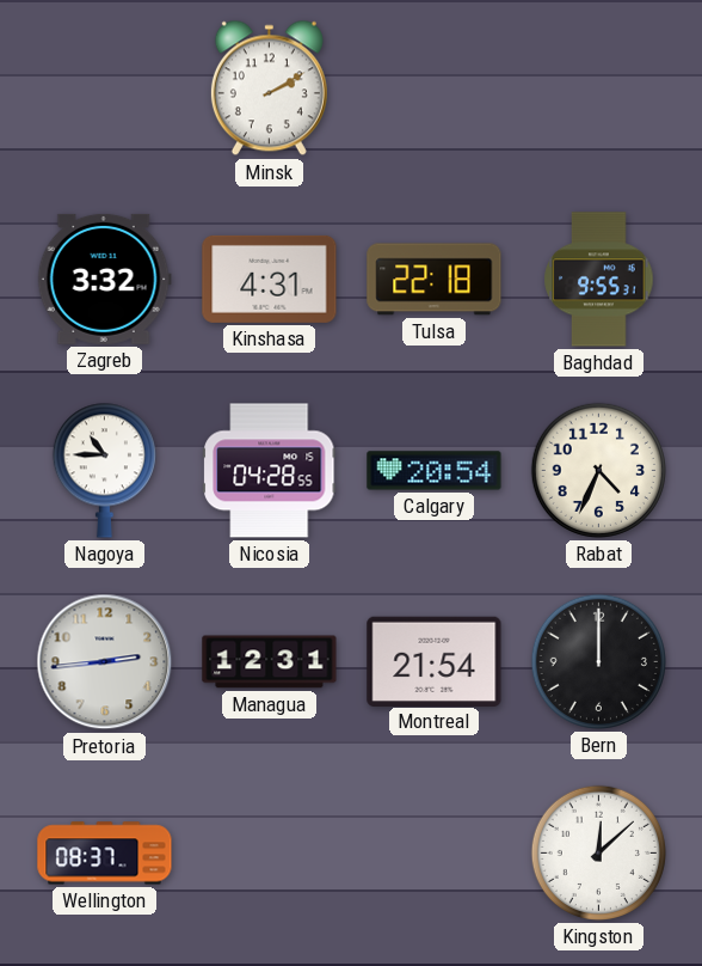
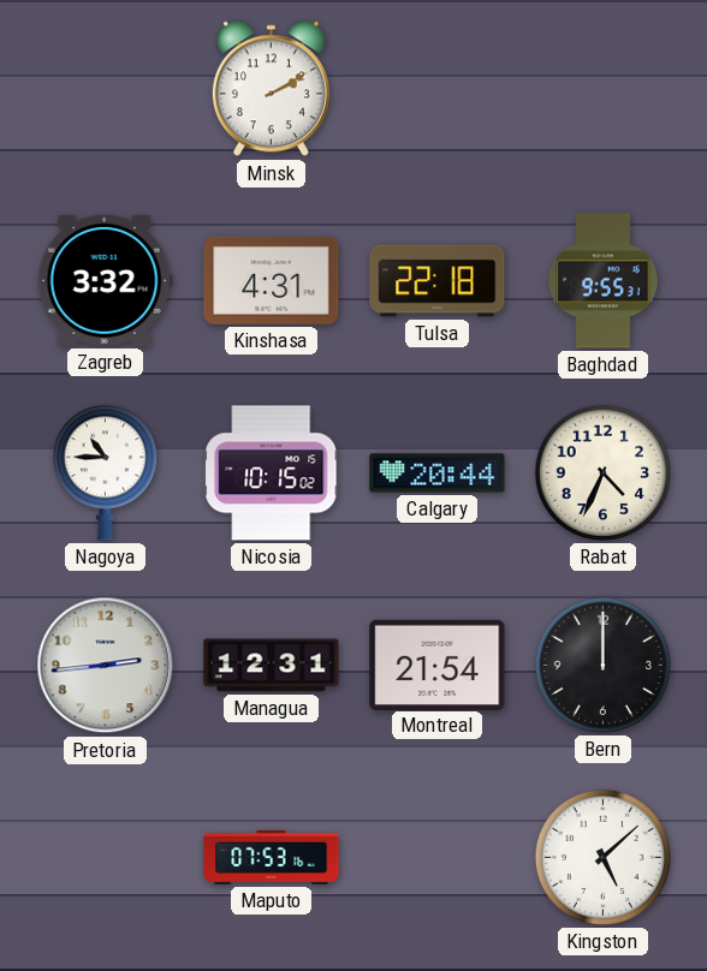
Nicosia: 04:28 -> 10:15
Calgary: 20:54 -> 20:44
Wellington: 08:37 -> none
Maputo: none -> 07:53
Kingston: 12:08 -> 5:08
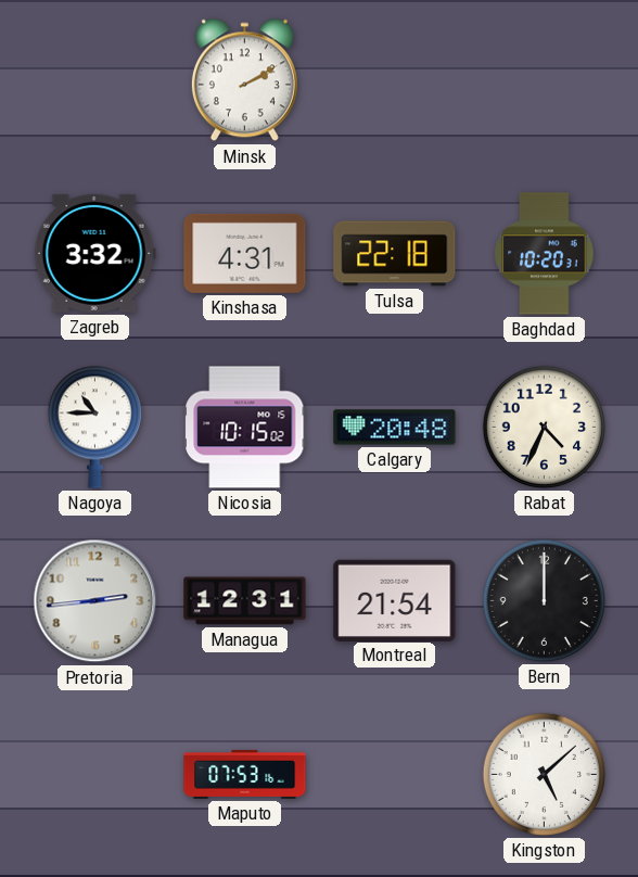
Baghdad: 9:55 -> 10:20
Calgary: 20:44 -> 20:48
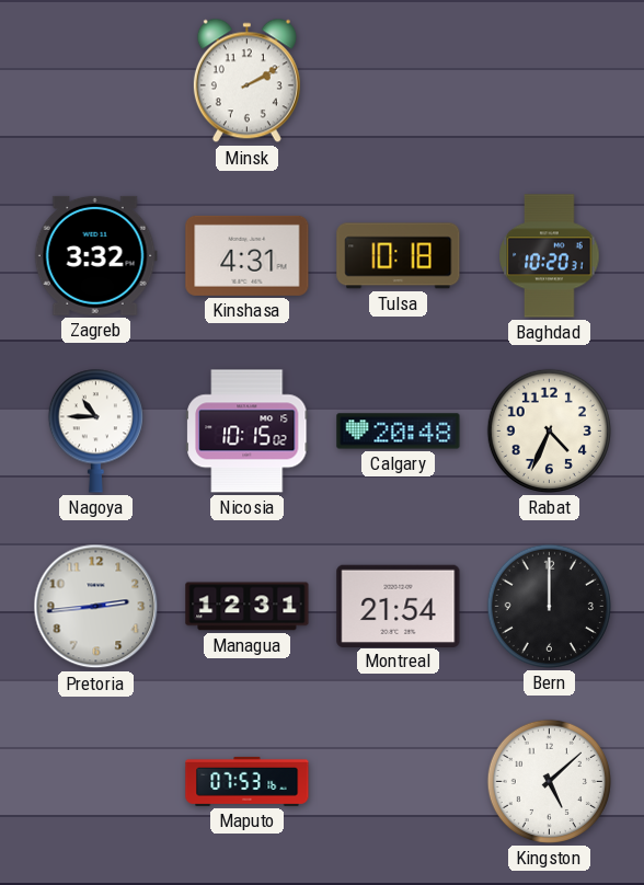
Tulsa: 22:18 -> 10:18
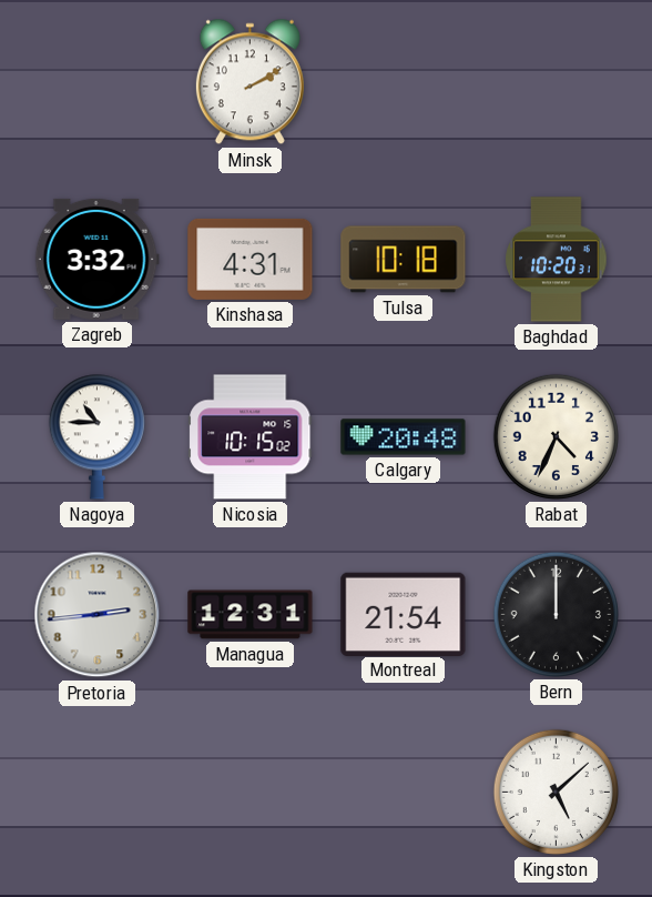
Maputo: 07:53 -> none
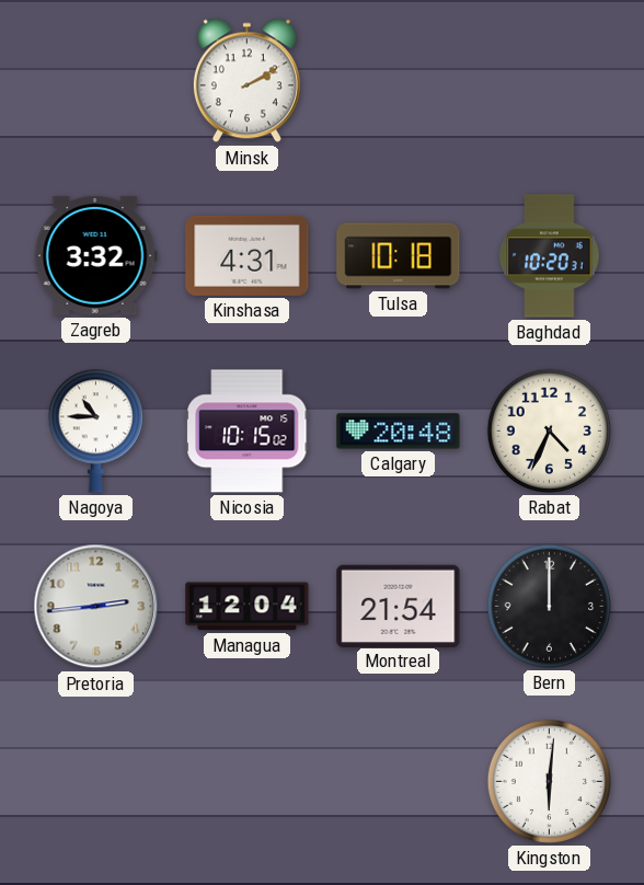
Managua: 12:31 -> 12:04
Kingston: 5:08 -> 6:01
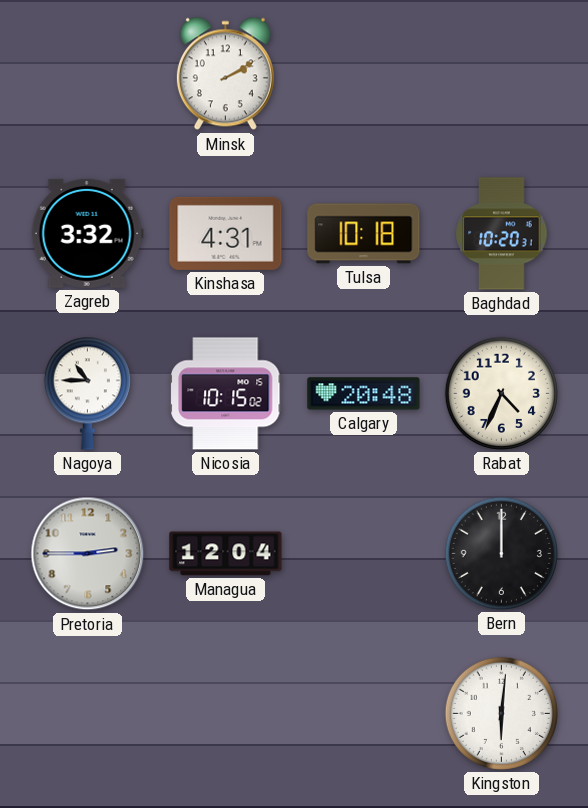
Pretoria: 2:44 -> 2:45
Montreal: 21:54 -> none
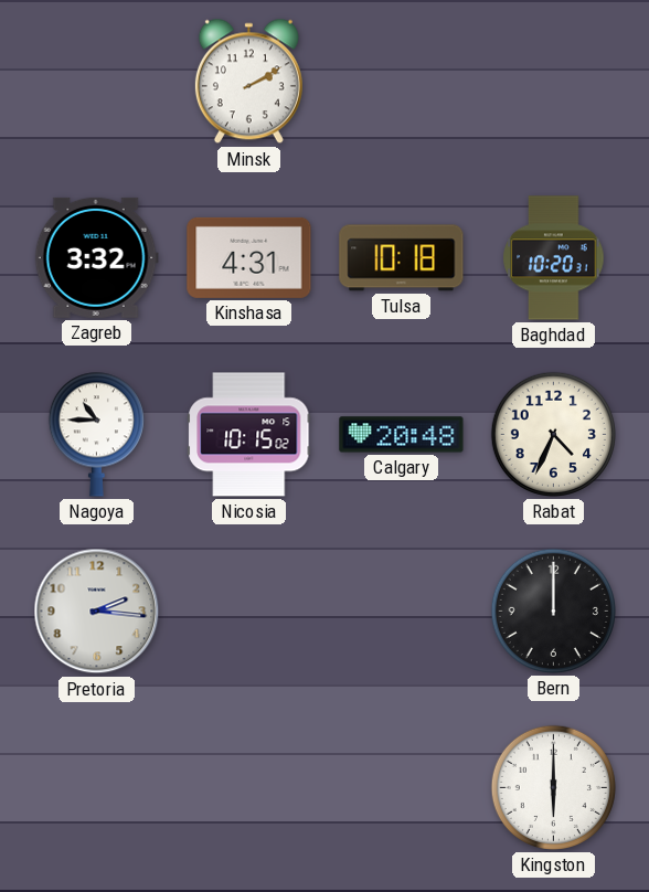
Pretoria: 2:45 -> 2:16
Managua: 12:04 -> none
Kingston: 6:01 -> 6:00
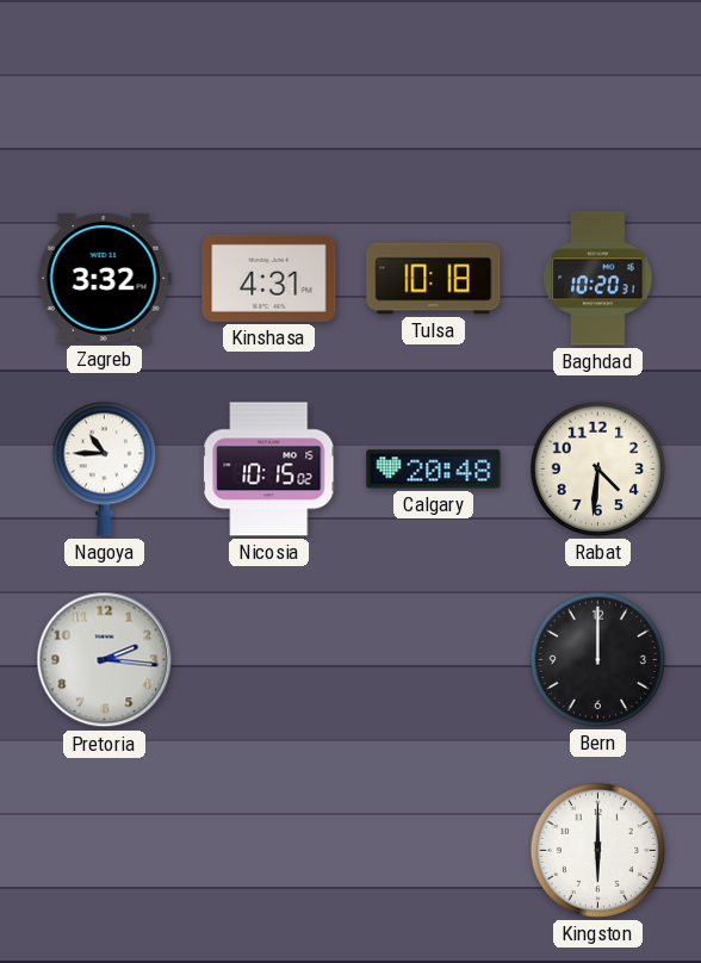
Minsk: 2:10 -> none
Rabat: 4:34 -> 4:31
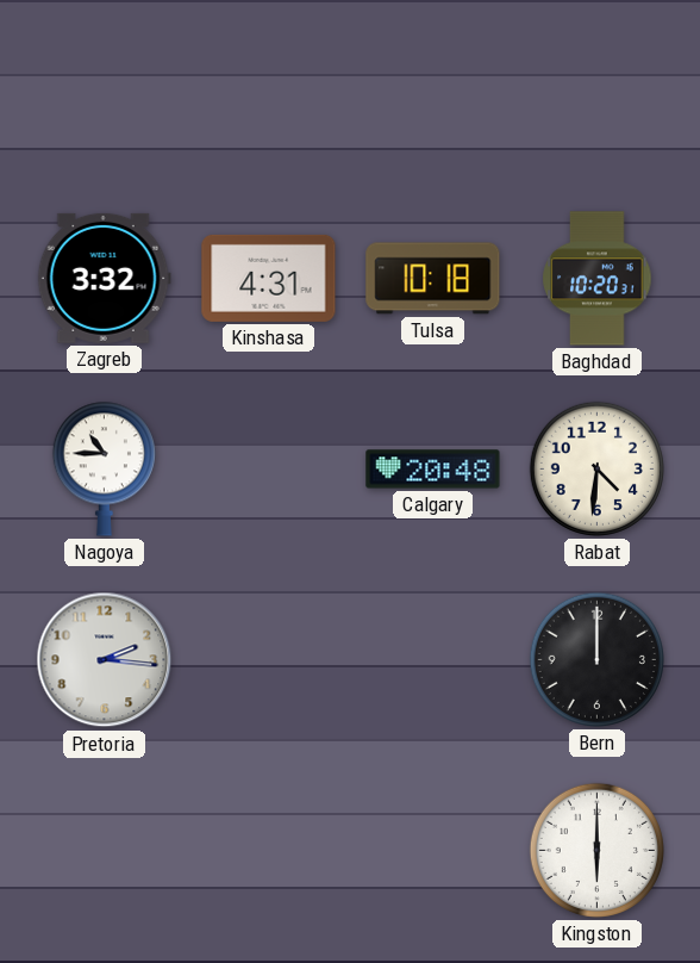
Nicosia: 10:15 -> none
